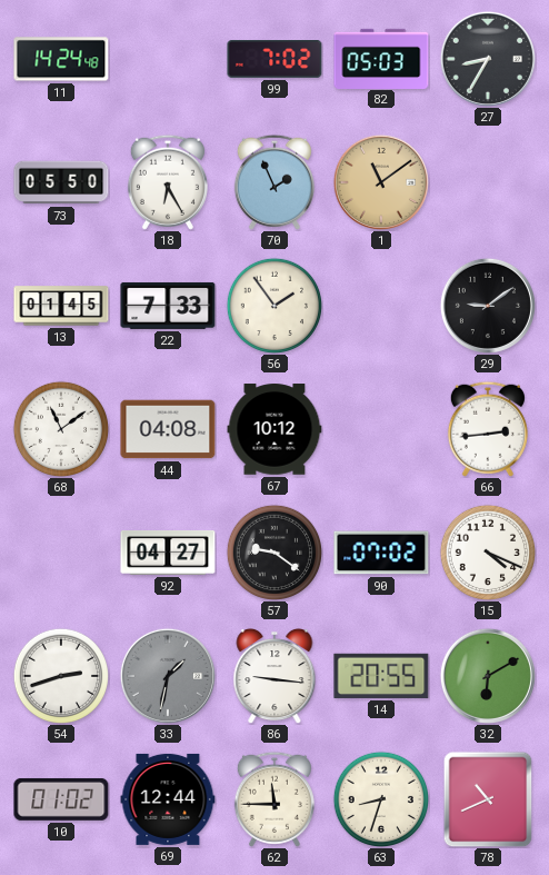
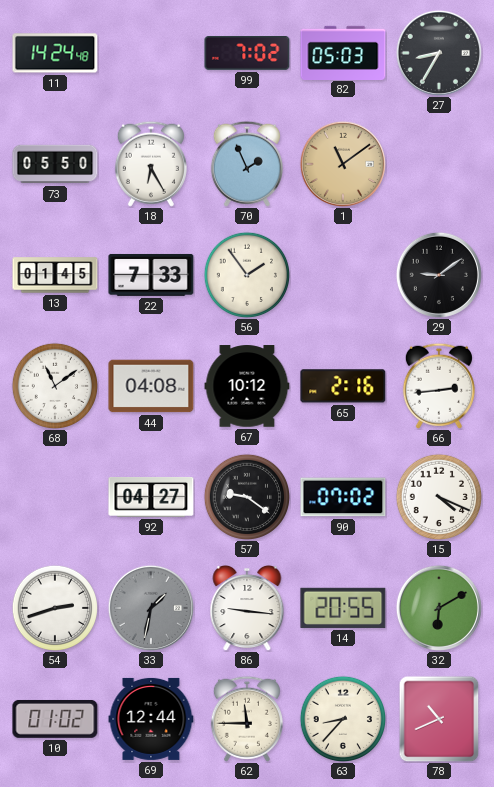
65: none -> 2:16
63: 8:33 -> 8:37
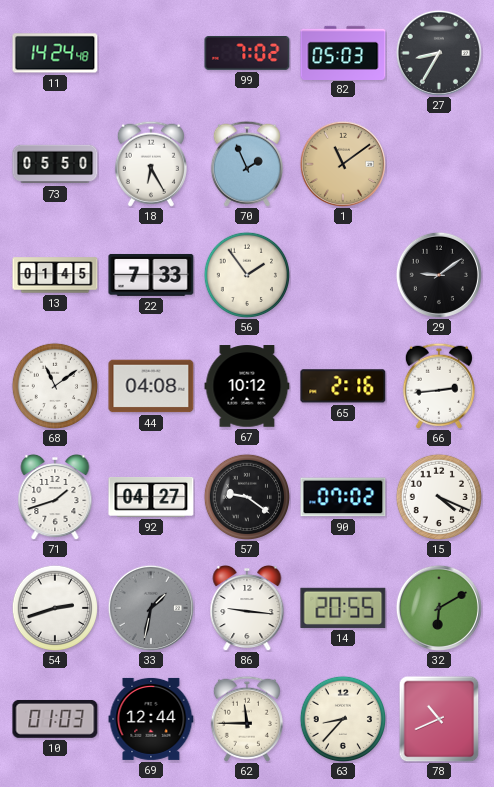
71: none -> 1:42
10: 01:02 -> 01:03
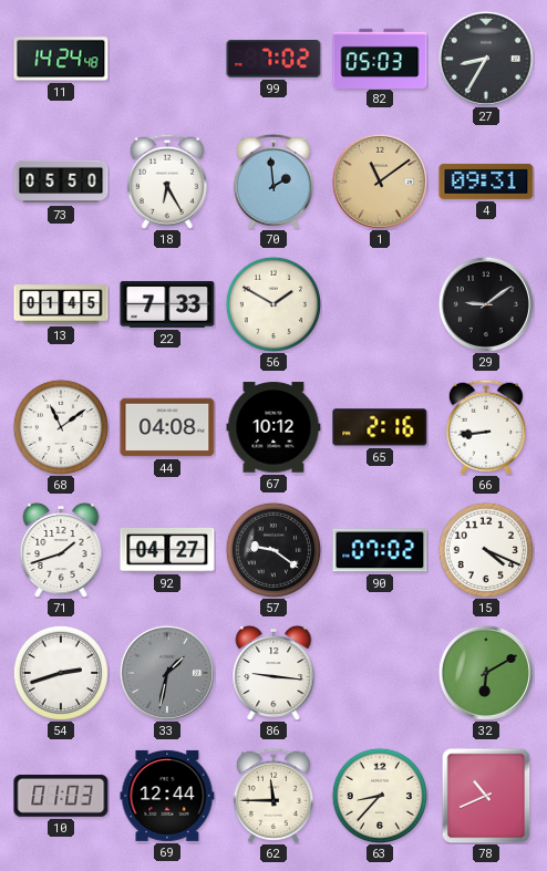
70: 1:56 -> 1:59
4: none -> 09:31
56: 1:54 -> 1:50
66: 2:44 -> 8:44
14: 20:55 -> none
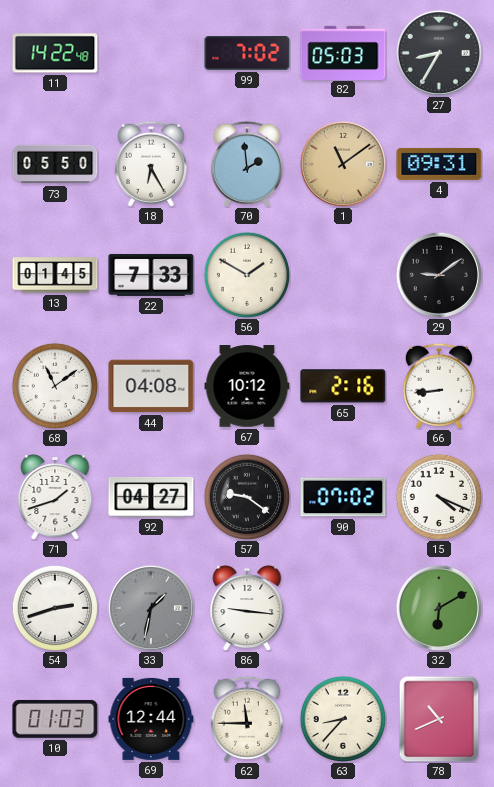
11: 14:24 -> 14:22
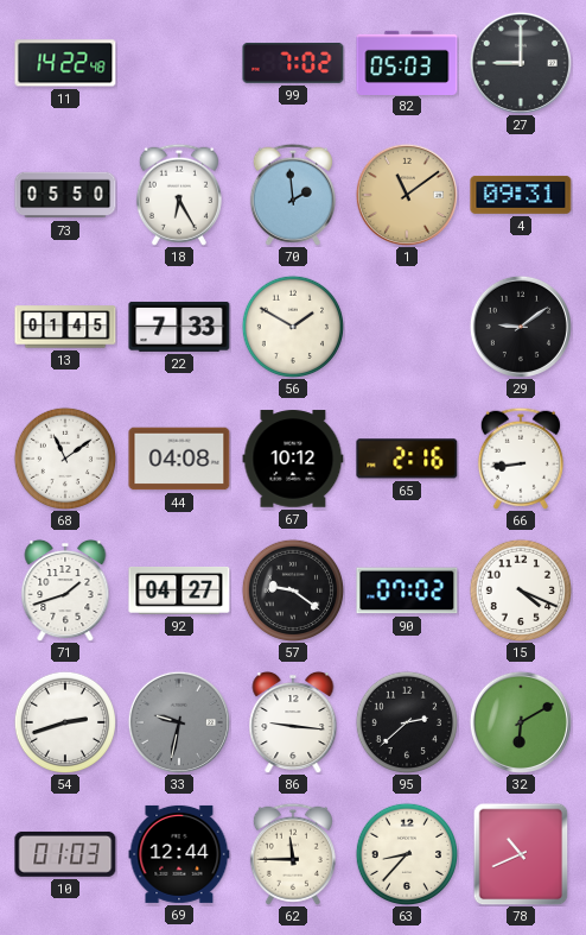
27: 8:35 -> 9:00
33: 1:32 -> 9:32
95: none -> 2:38
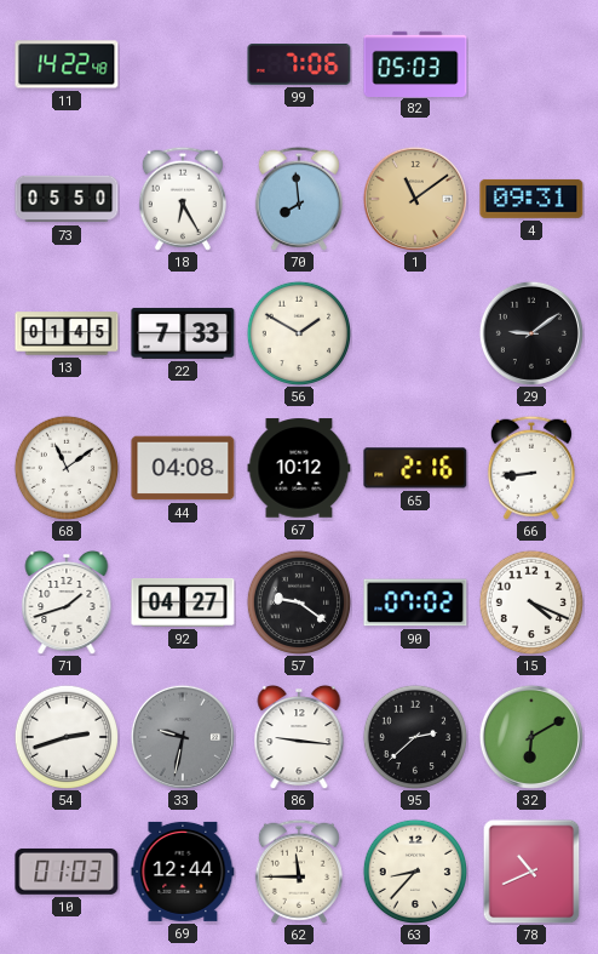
99: 7:02 -> 7:06
27: 9:00 -> none
70: 1:59 -> 7:59
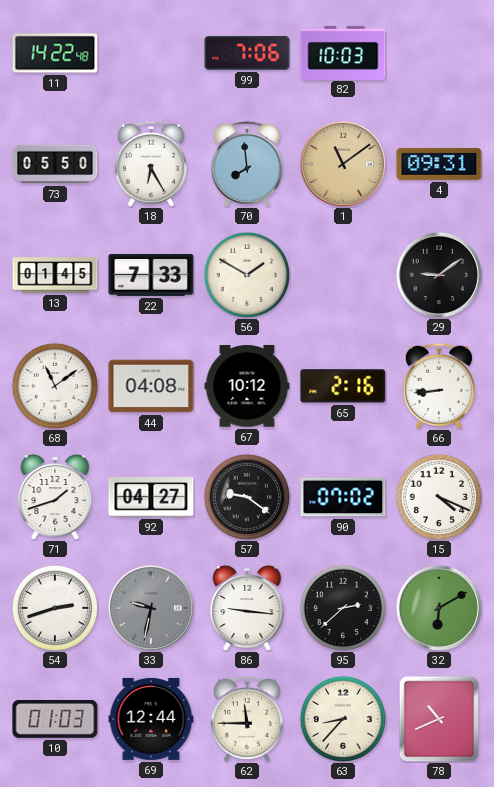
82: 05:03 -> 10:03
